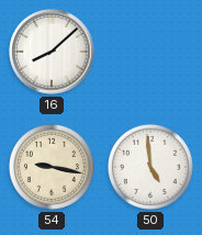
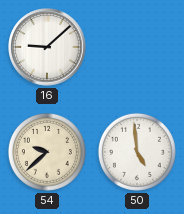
16: 8:08 -> 9:08
54: 9:17 -> 9:38
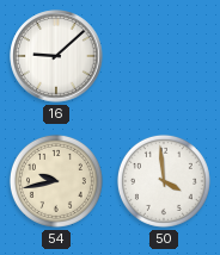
54: 9:38 -> 9:43
50: 4:59 -> 3:59
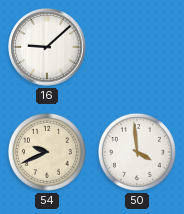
54: 9:43 -> 9:41
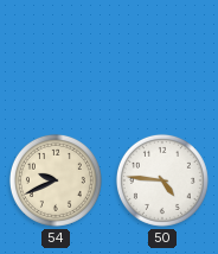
16: 9:08 -> none
50: 3:59 -> 4:46
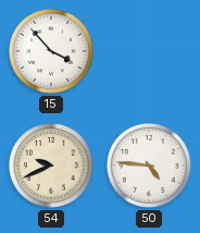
15: none -> 3:53
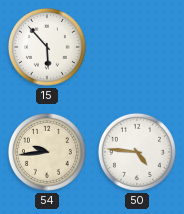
15: 3:53 -> 5:53
54: 9:41 -> 9:44
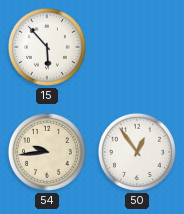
50: 4:46 -> 12:54
